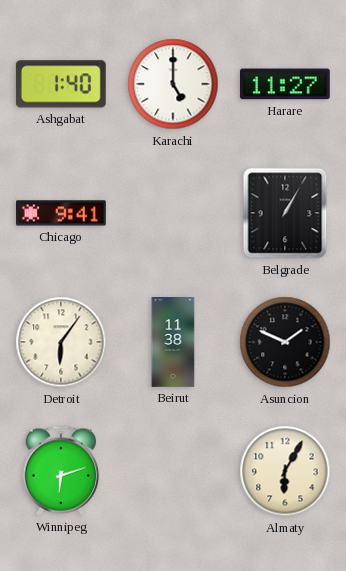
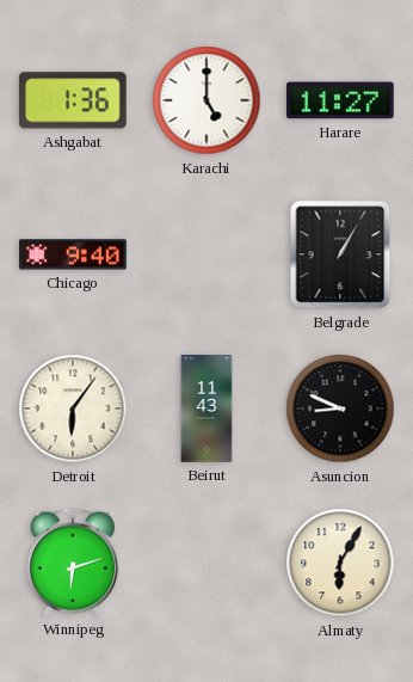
Ashgabat: 1:40 -> 1:36
Chicago: 9:41 -> 9:40
Beirut: 11:38 -> 11:43
Asuncion: 1:49 -> 8:49
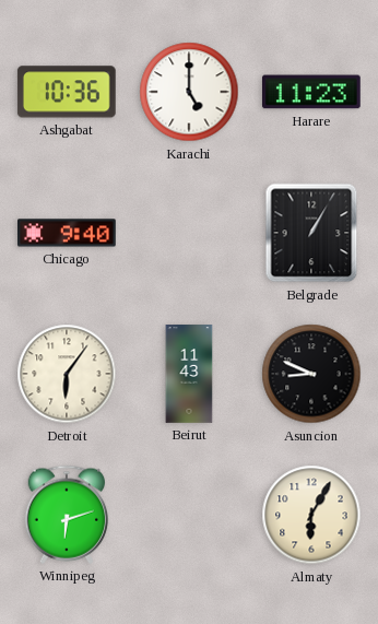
Ashgabat: 1:36 -> 10:36
Harare: 11:27 -> 11:23
